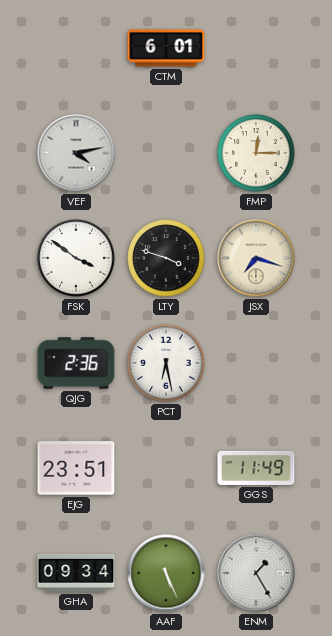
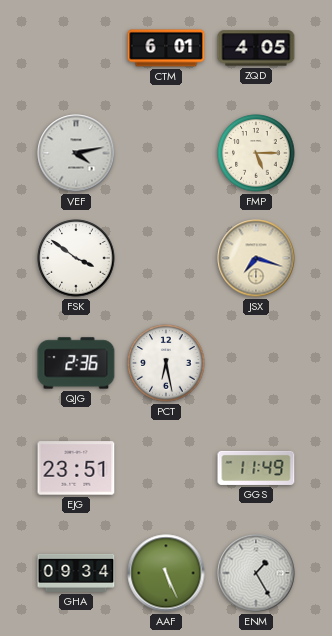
ZQD: none -> 4:05
FMP: 12:15 -> 5:15
LTY: 3:48 -> none
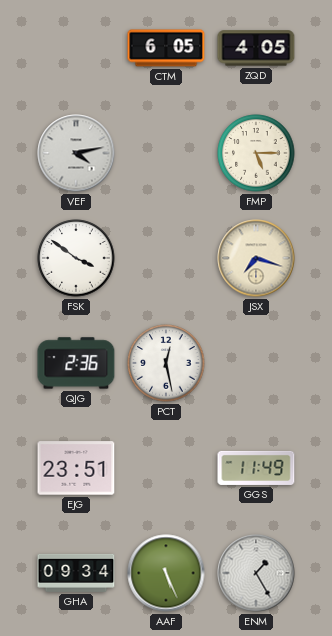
CTM: 6:01 -> 6:05
PCT: 6:28 -> 12:28
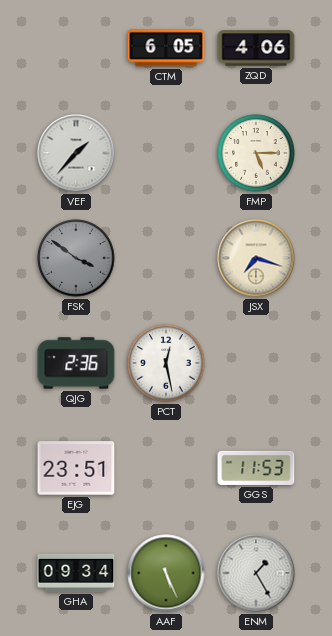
ZQD: 4:05 -> 4:06
VEF: 4:13 -> 1:37
FSK dial: white -> grey
GGS: 11:49 -> 11:53
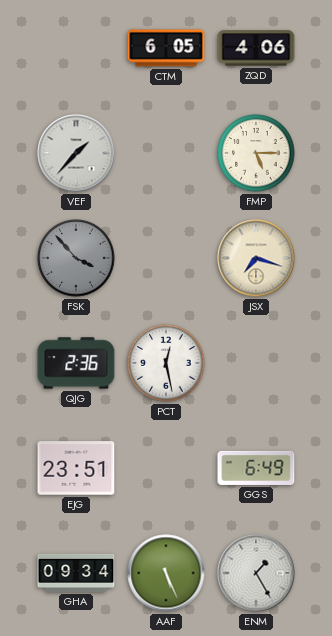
FSK: 3:51 -> 3:53
GGS: 11:53 -> 6:49
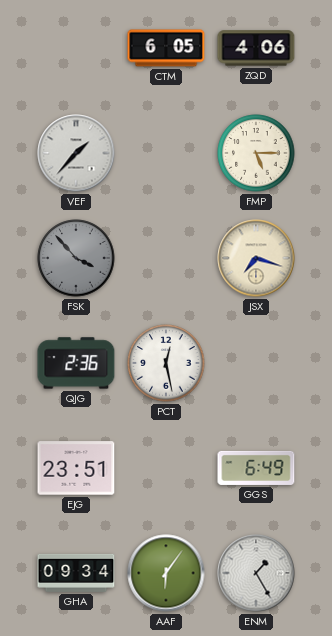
AAF: 5:26 -> 6:06
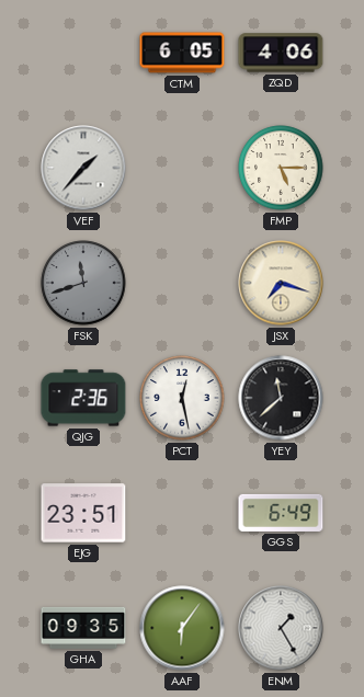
FSK: 3:53 -> 11:42
YEY: none -> 11:38
GHA: 09:34 -> 09:35
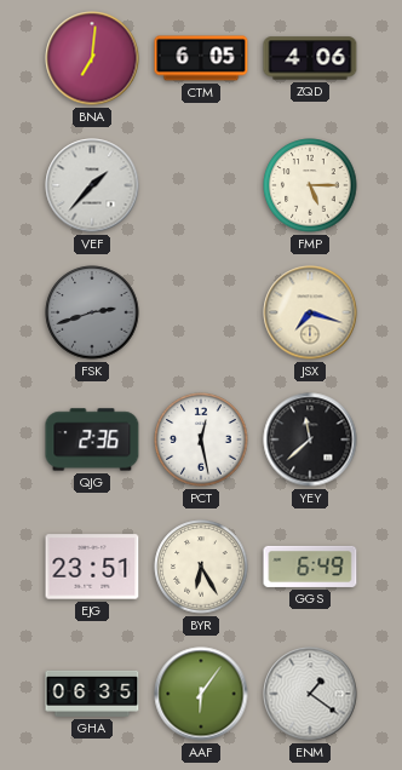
BNA: none -> 7:01
FSK: 11:42 -> 2:42
BYR: none -> 6:25
GHA: 09:35 -> 06:35
ENM: 1:25 -> 1:21
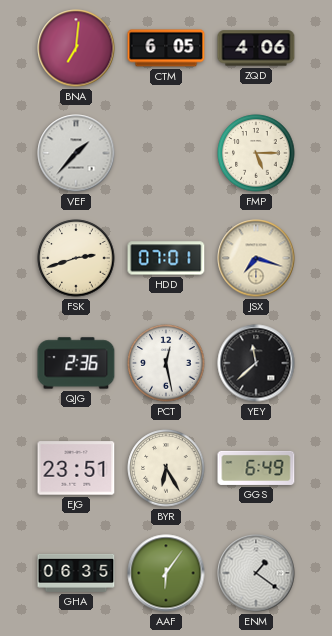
FSK dial: grey -> cream
HDD: none -> 07:01
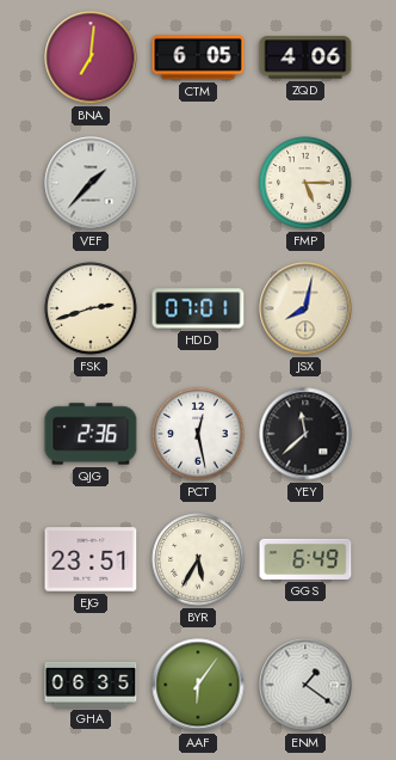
JSX: 7:18 -> 8:02
BYR: 6:25 -> 5:35
